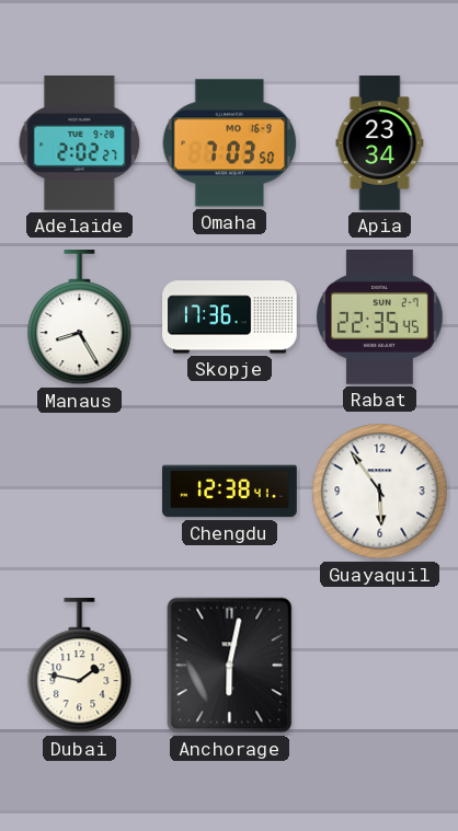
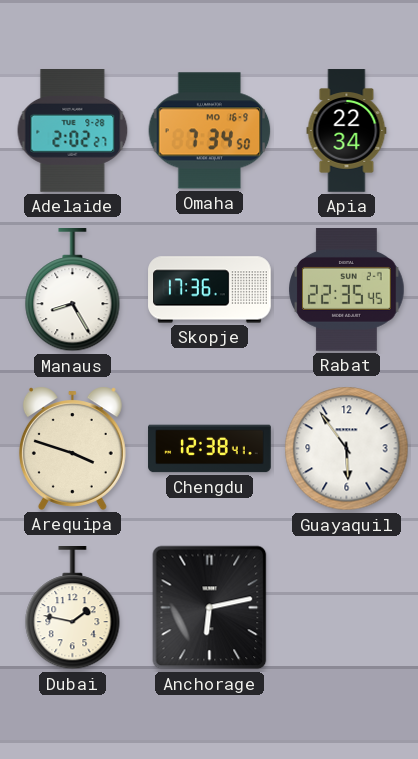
Omaha: 7:03 -> 7:34
Apia: 23:34 -> 22:34
Arequipa: none -> 3:48
Anchorage: 6:02 -> 6:13
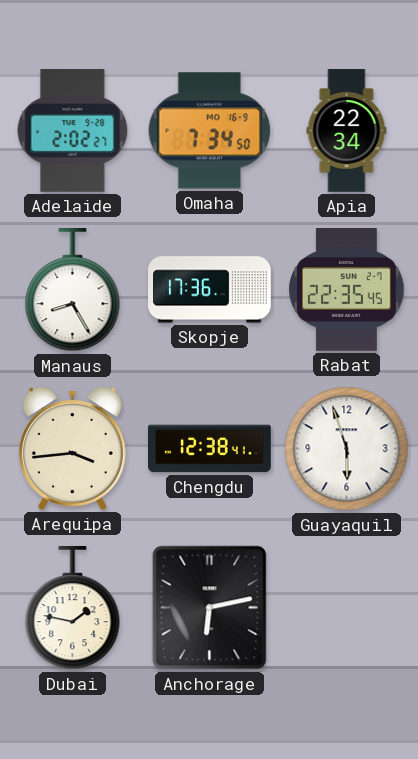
Arequipa: 3:48 -> 3:44
Guayaquil: 5:54 -> 5:57
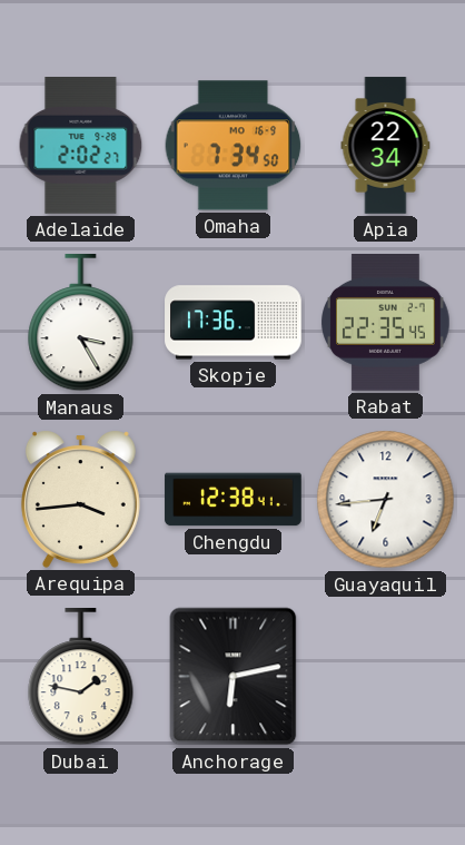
Manaus: 8:25 -> 3:25
Guayaquil: 5:57 -> 6:44
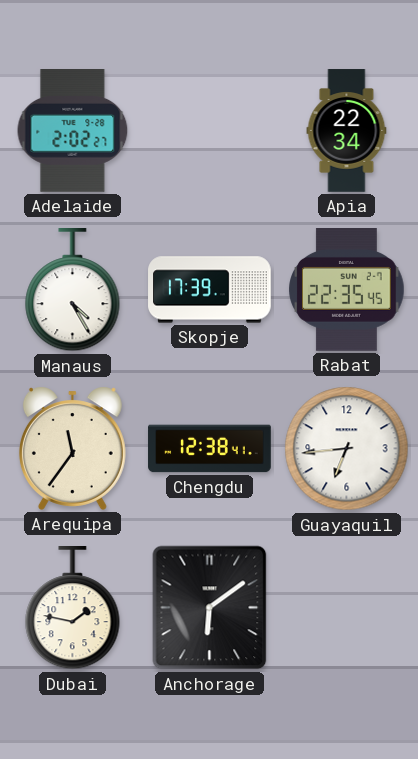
Omaha: 7:34 -> none
Manaus: 3:25 -> 4:25
Skopje: 17:36 -> 17:39
Arequipa: 3:44 -> 11:36
Anchorage: 6:13 -> 6:09
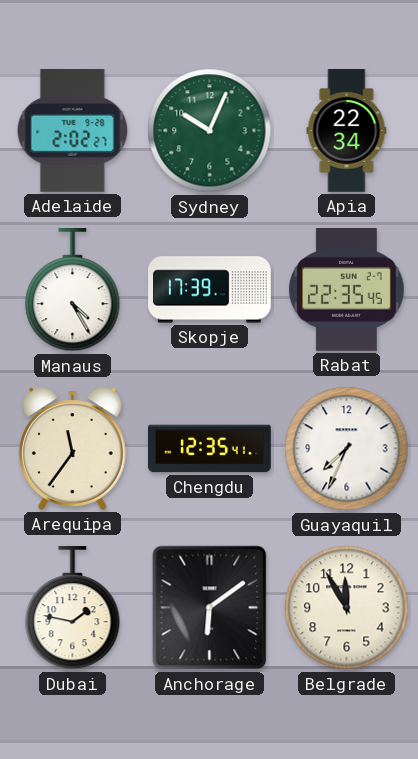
Sydney: none -> 10:04
Chengdu: 12:38 -> 12:35
Guayaquil: 6:44 -> 7:34
Belgrade: none -> 11:55
